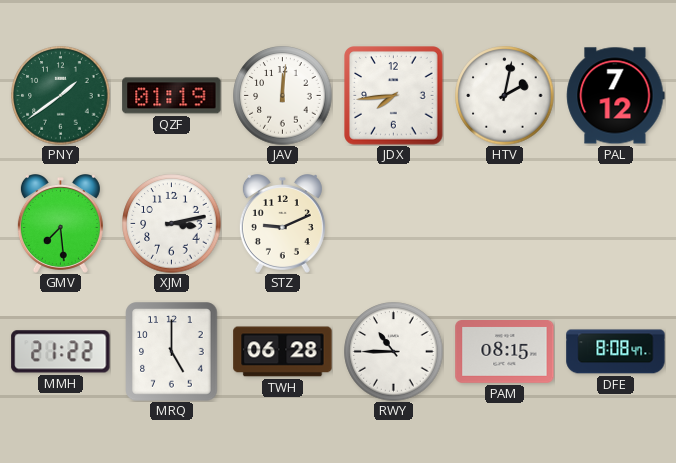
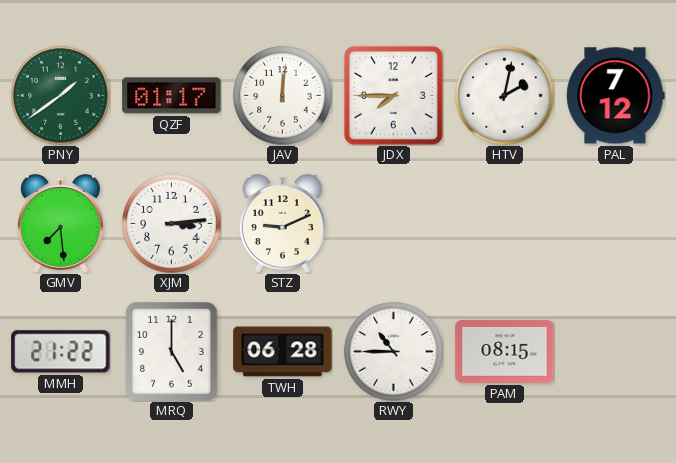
QZF: 01:19 -> 01:17
JDX: 7:44 -> 7:45
XJM: 3:13 -> 3:14
DFE: 8:08 -> none
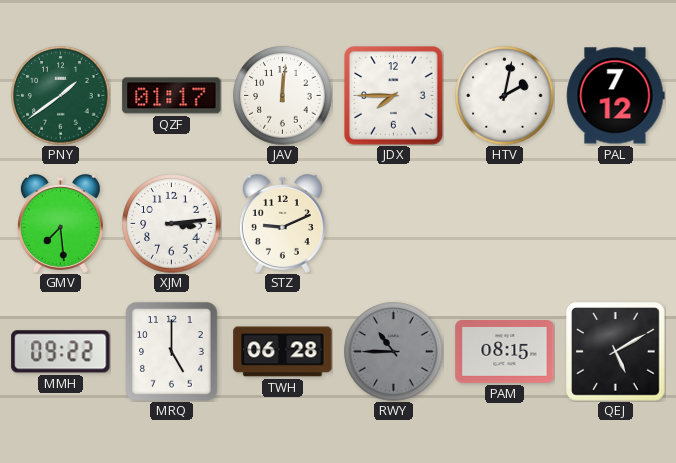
MMH: 21:22 -> 09:22
RWY dial: white -> grey
QEJ: none -> 5:10
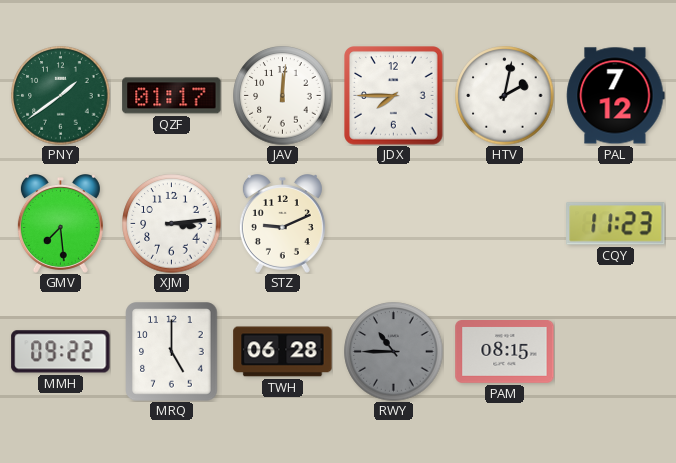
CQY: none -> 11:23
QEJ: 5:10 -> none
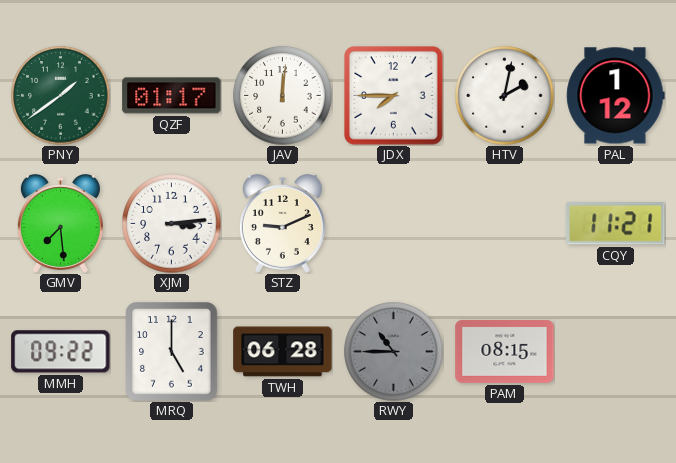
PAL: 7:12 -> 1:12
CQY: 11:23 -> 11:21
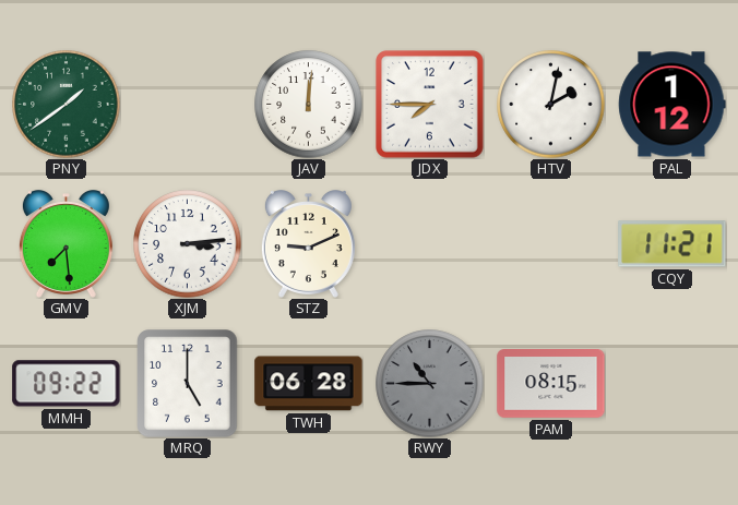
QZF: 01:17 -> none
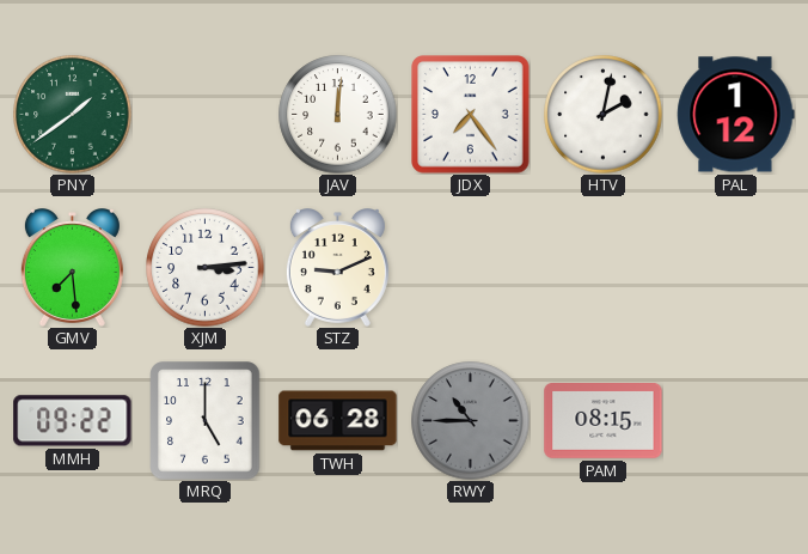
JDX: 7:45 -> 7:24
CQY: 11:21 -> none
